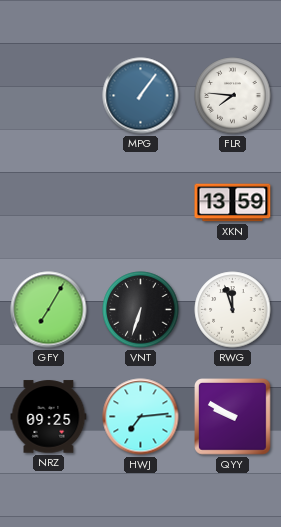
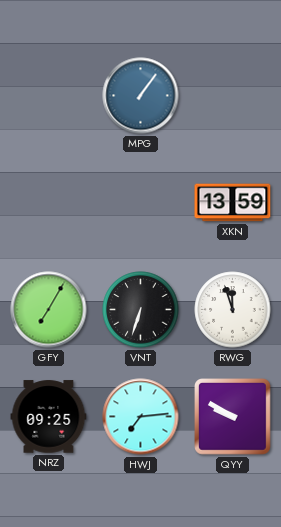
FLR: 7:46 -> none
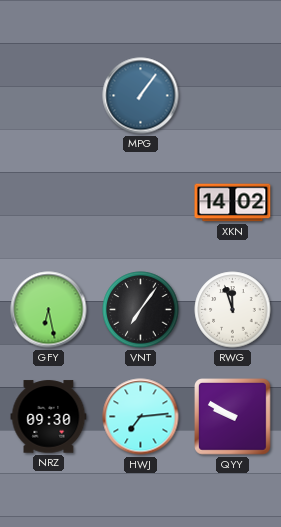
XKN: 13:59 -> 14:02
GFY: 7:05 -> 6:28
VNT: 6:33 -> 7:06
NRZ: 09:25 -> 09:30
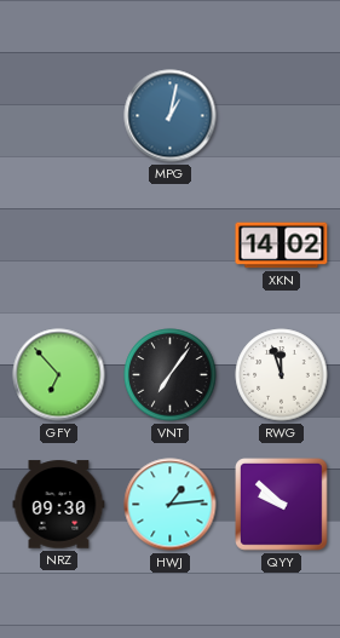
MPG: 1:06 -> 1:02
GFY: 6:28 -> 6:53
HWJ: 7:14 -> 1:14
QYY: 9:50 -> 9:52
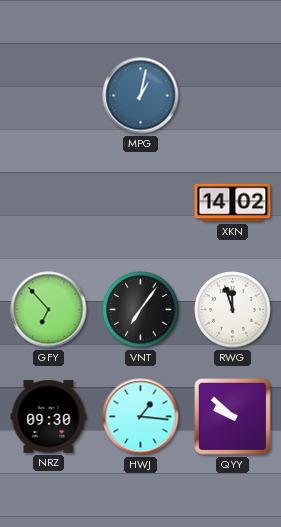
HWJ: 1:14 -> 1:16
